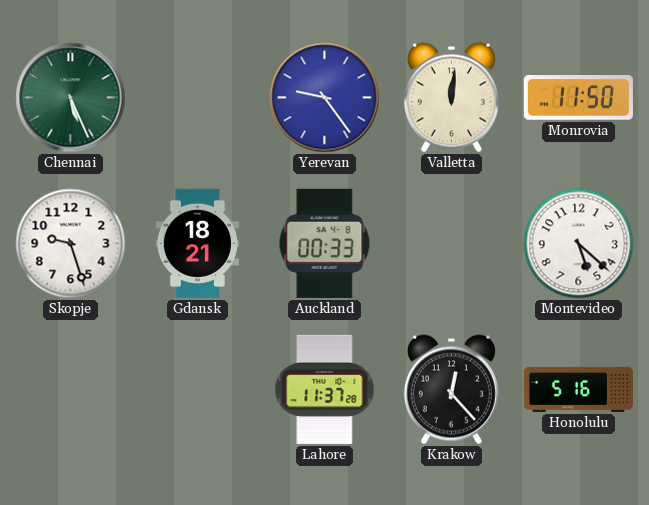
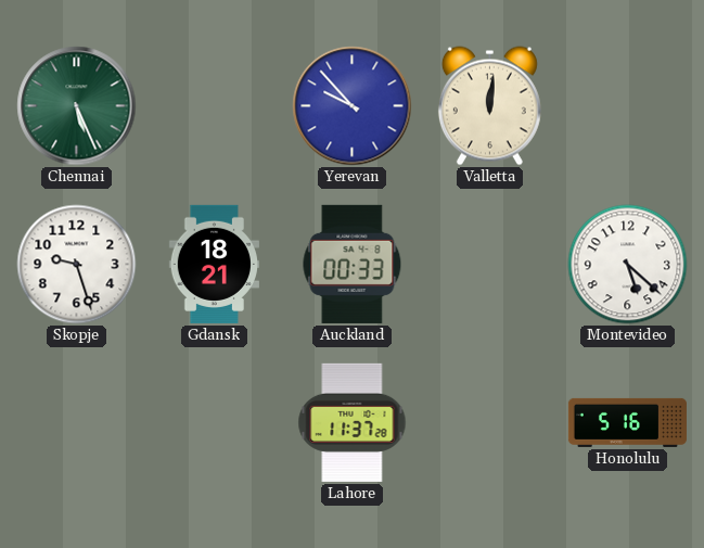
Yerevan: 9:24 -> 9:53
Monrovia: 11:50 -> none
Krakow: 12:23 -> none
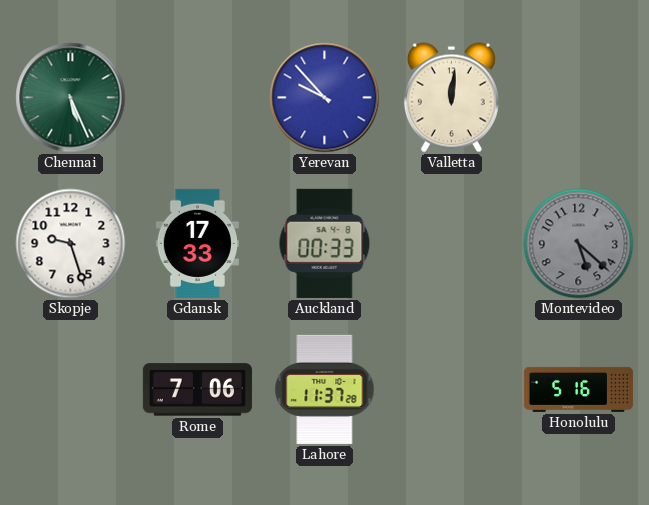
Gdansk: 18:21 -> 17:33
Montevideo dial: white -> grey
Rome: none -> 7:06
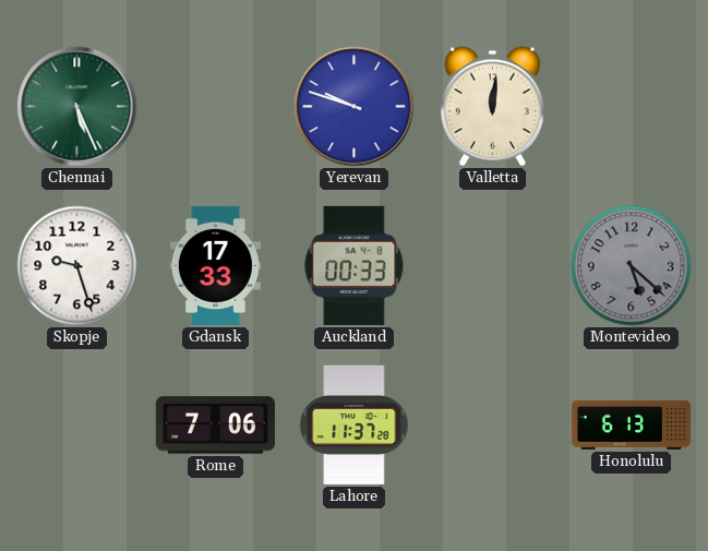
Yerevan: 9:53 -> 9:48
Honolulu: 5:16 -> 6:13
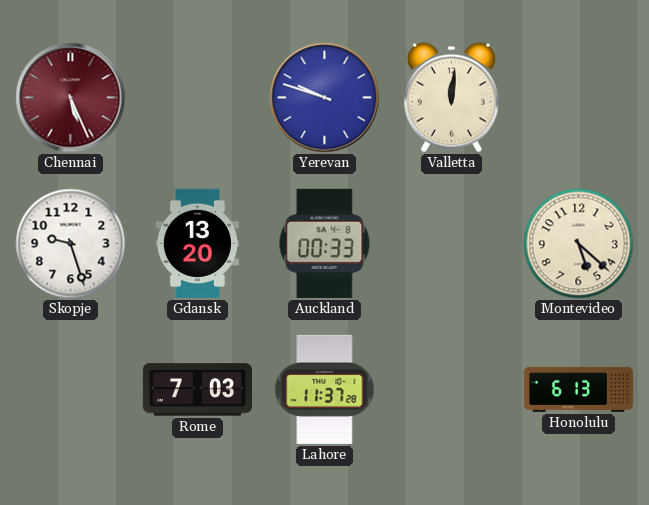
Chennai dial: green -> burgundy
Gdansk: 17:33 -> 13:20
Montevideo dial: grey -> cream
Rome: 7:06 -> 7:03
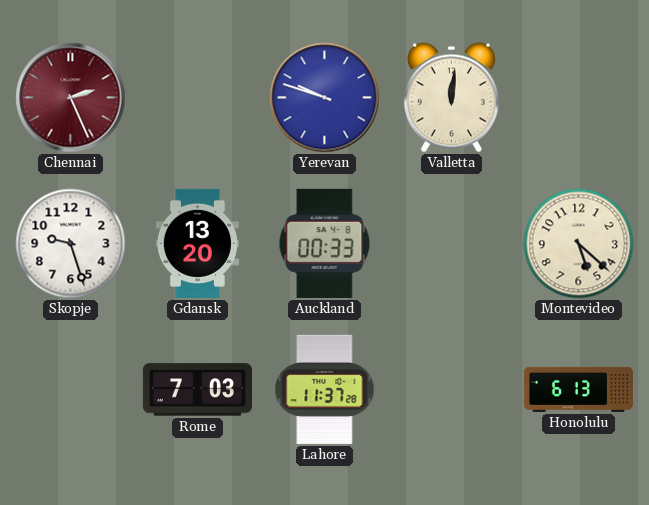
Chennai: 5:26 -> 2:26
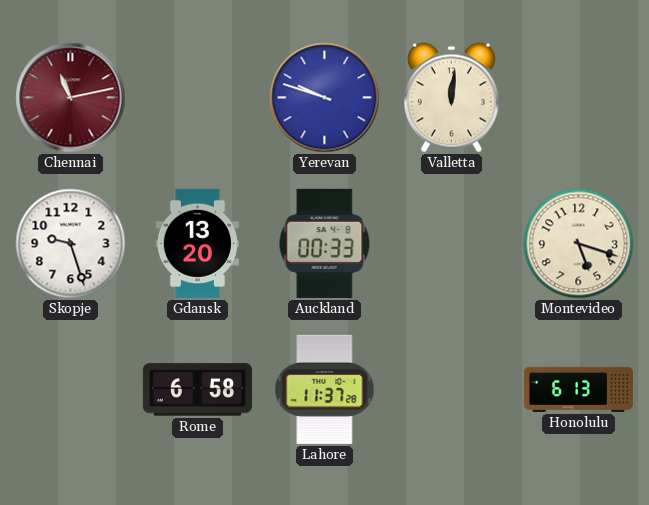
Chennai: 2:26 -> 11:13
Montevideo: 5:22 -> 5:18
Rome: 7:03 -> 6:58
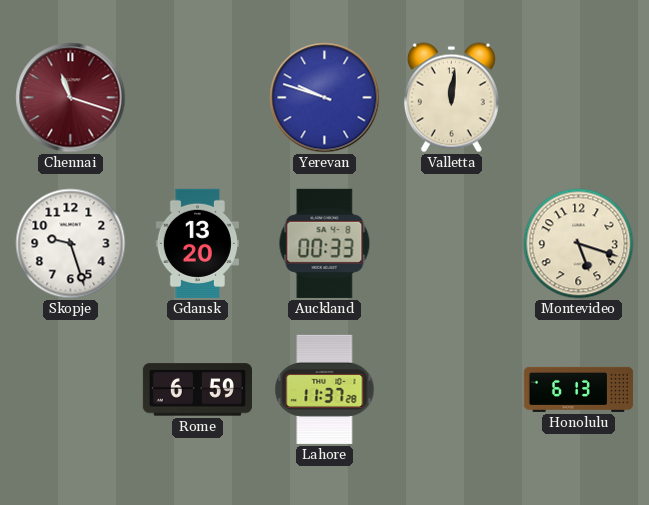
Chennai: 11:13 -> 11:18
Rome: 6:58 -> 6:59
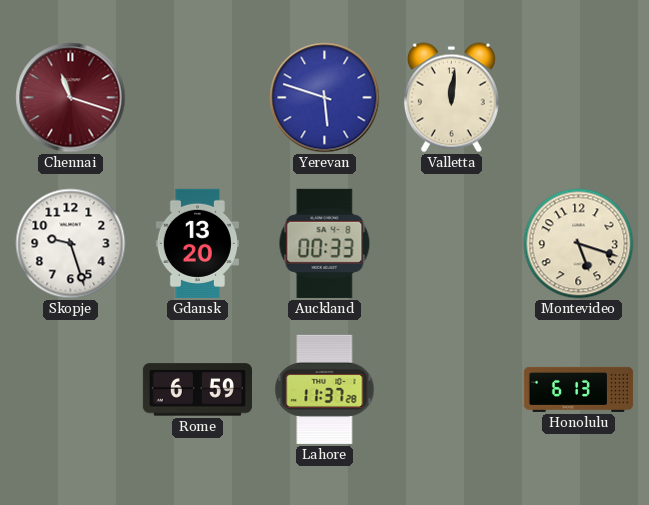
Yerevan: 9:48 -> 5:48
